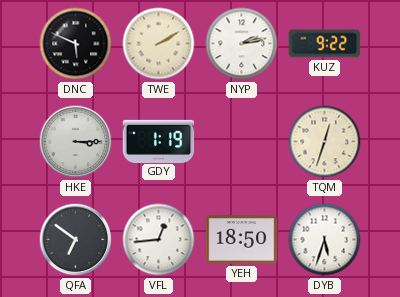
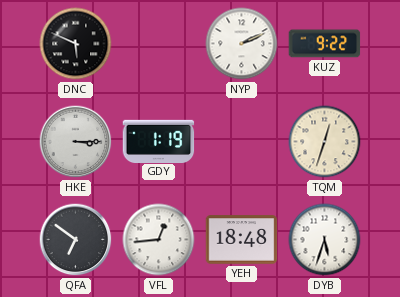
TWE: 2:10 -> none
NYP: 2:13 -> 2:11
YEH: 18:50 -> 18:48
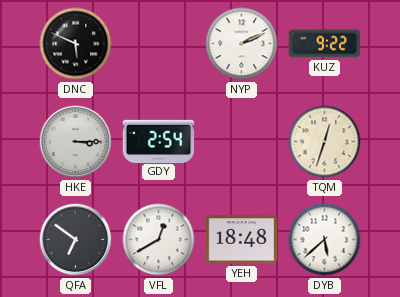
GDY: 1:19 -> 2:54
VFL: 12:44 -> 12:40
DYB: 5:33 -> 5:38
